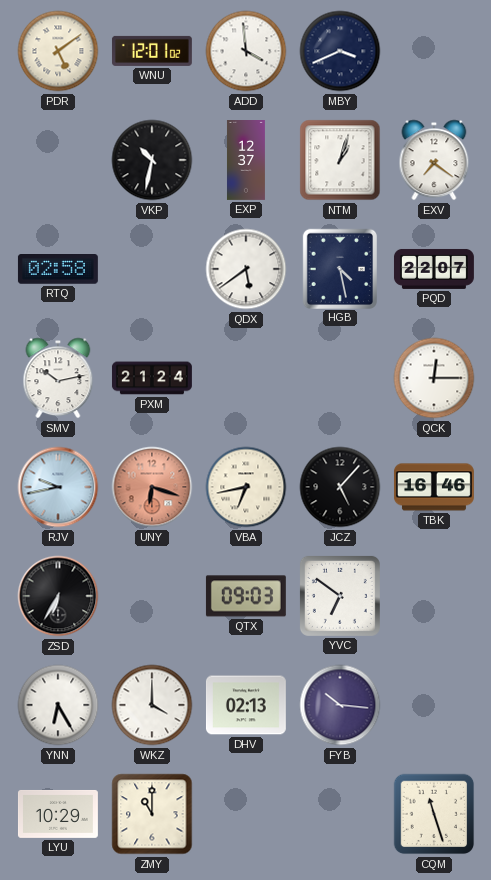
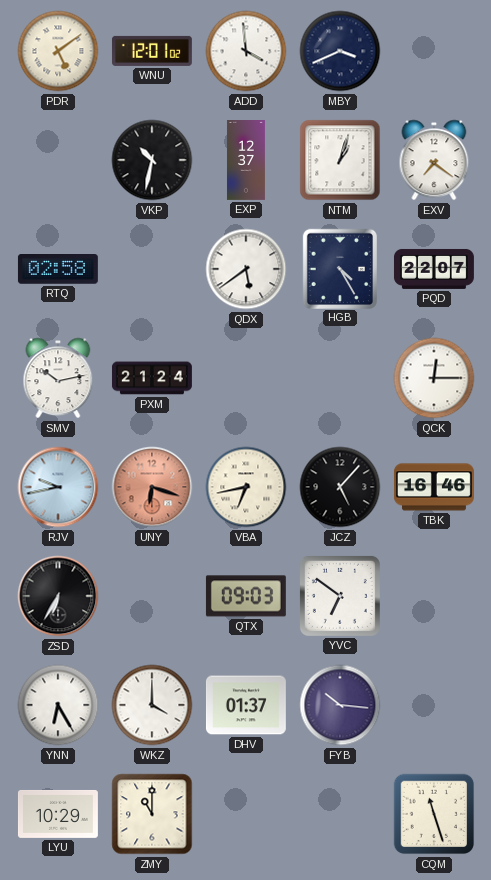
HGB: 4:28 -> 4:25
DHV: 02:13 -> 01:37
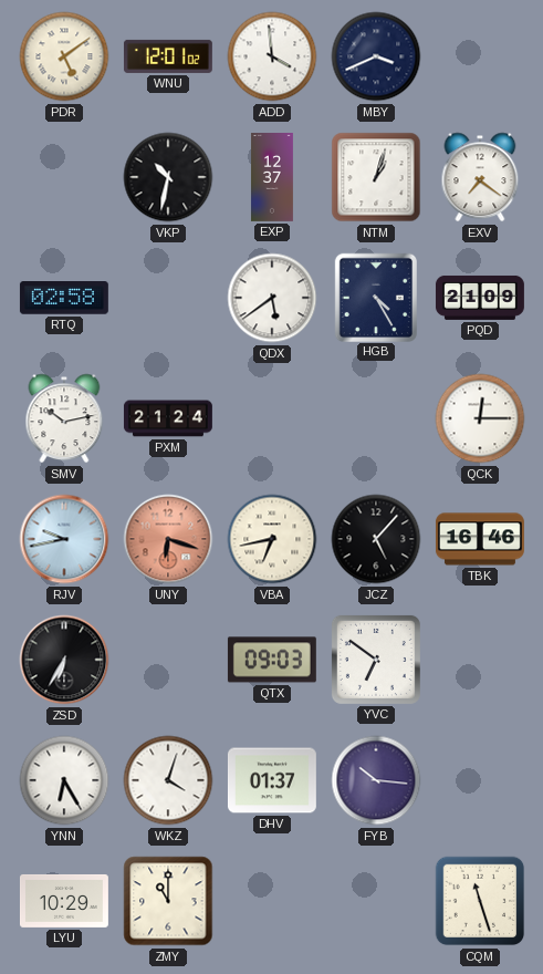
PQD: 22:07 -> 21:09
WKZ: 4:00 -> 4:03
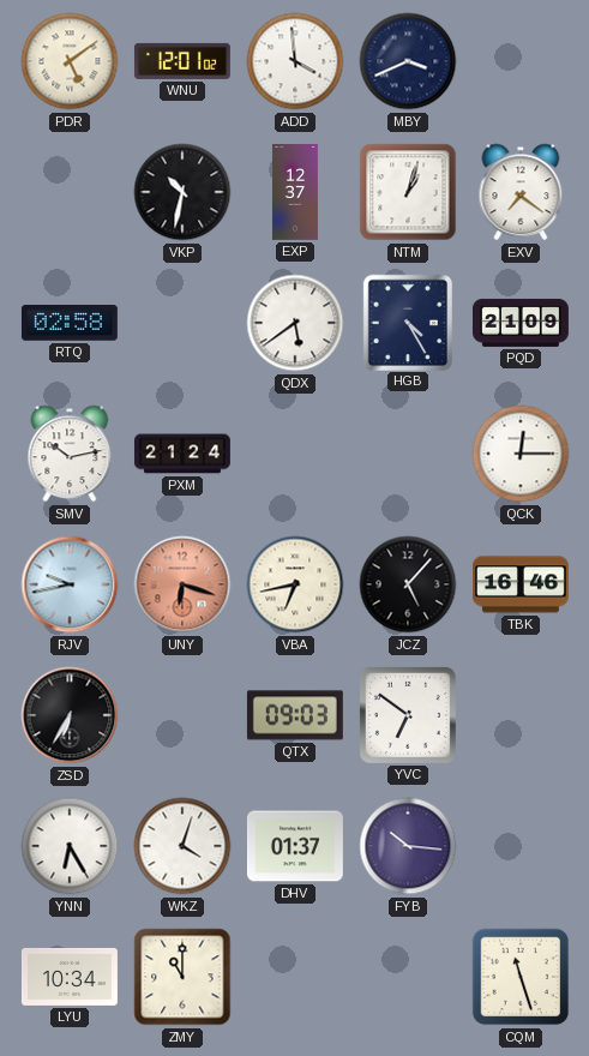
LYU: 10:29 -> 10:34
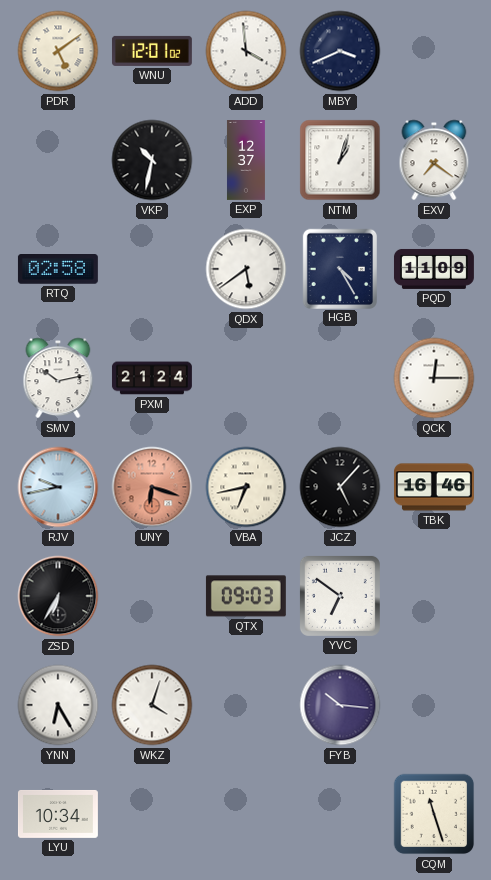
PQD: 21:09 -> 11:09
DHV: 01:37 -> none
ZMY: 11:00 -> none
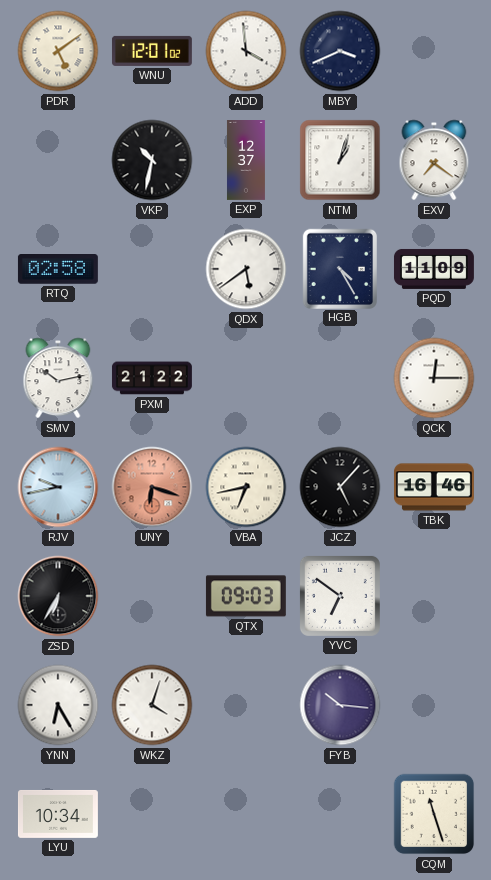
PXM: 21:24 -> 21:22
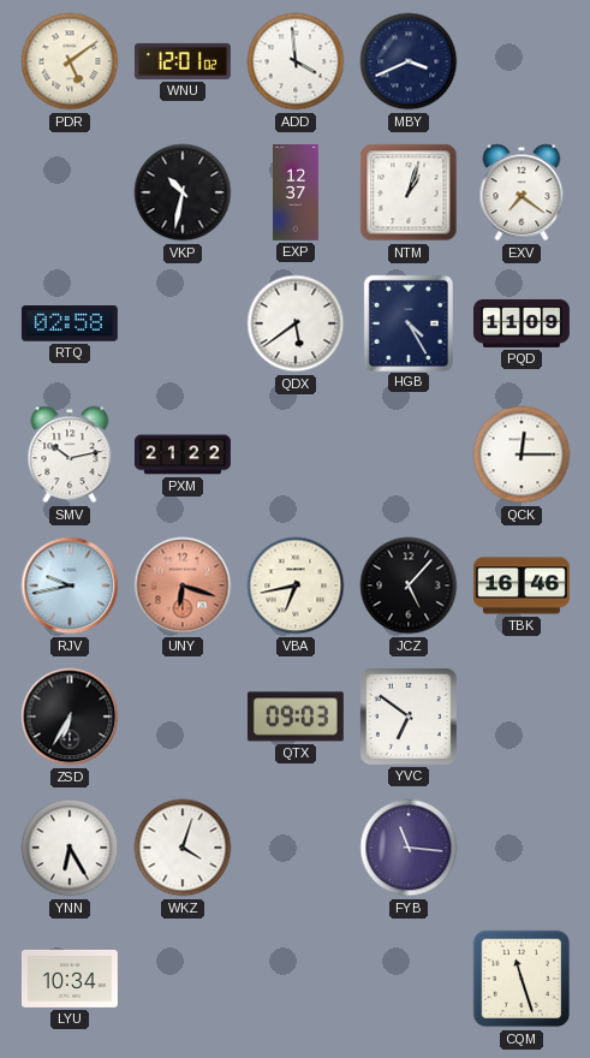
FYB: 10:16 -> 11:16
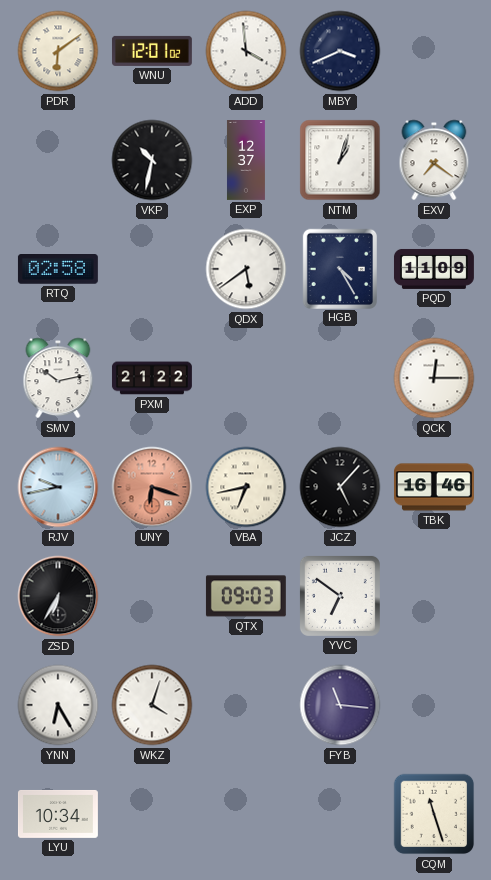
PDR: 5:09 -> 6:09
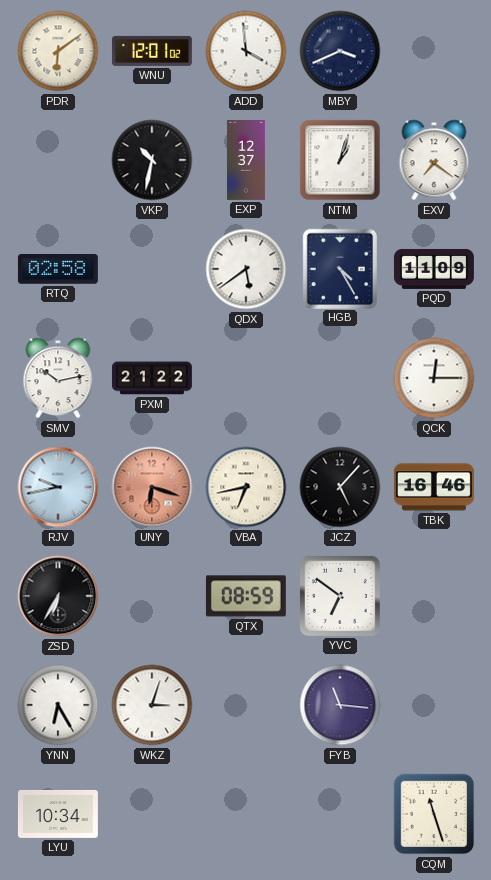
QTX: 09:03 -> 08:59
WKZ: 4:03 -> 3:03
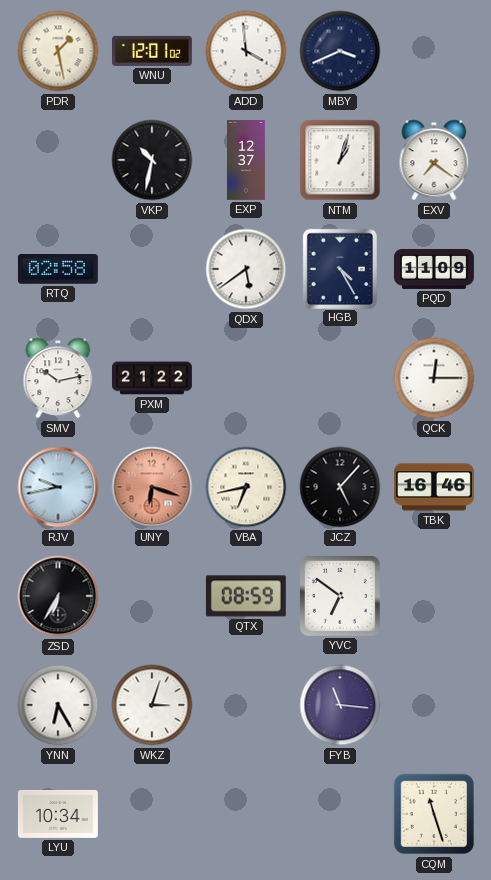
PDR: 6:09 -> 1:28
